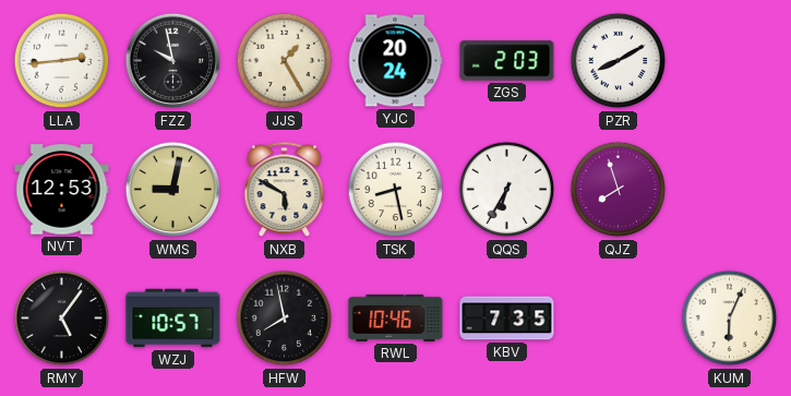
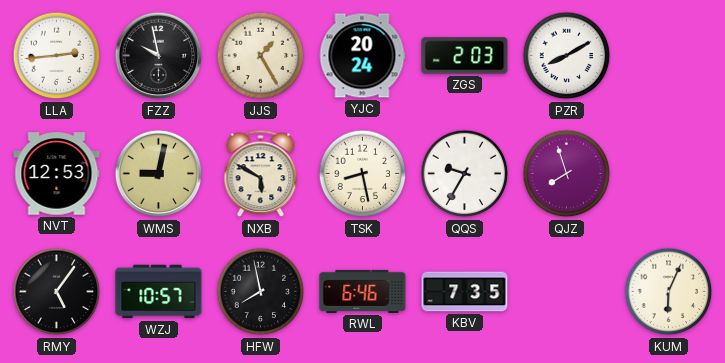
QQS: 6:35 -> 9:35
RWL: 10:46 -> 6:46
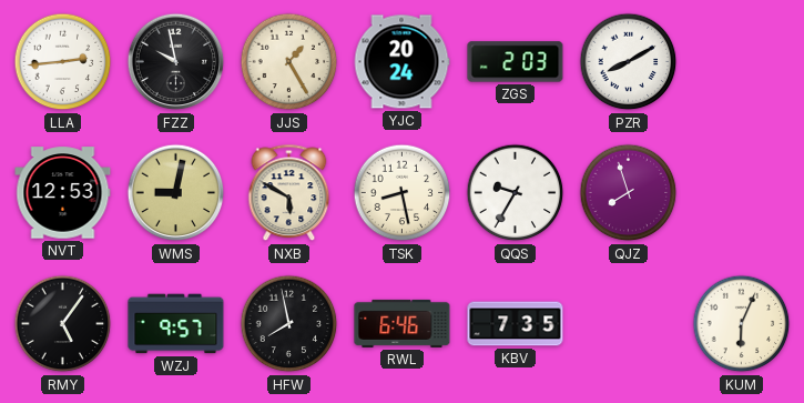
WZJ: 10:57 -> 9:57
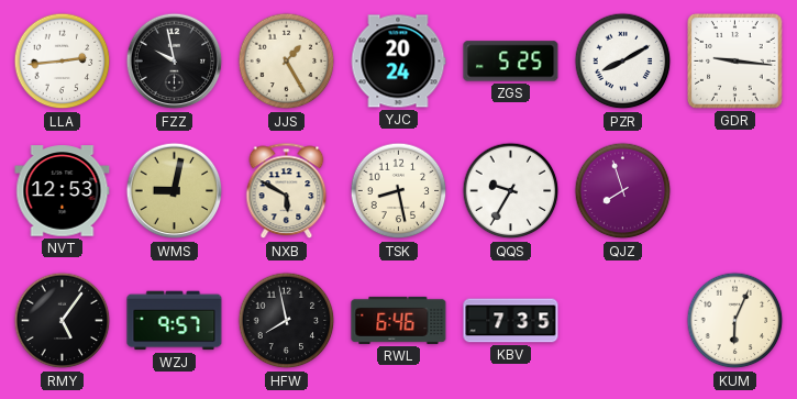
ZGS: 2:03 -> 5:25
GDR: none -> 9:16
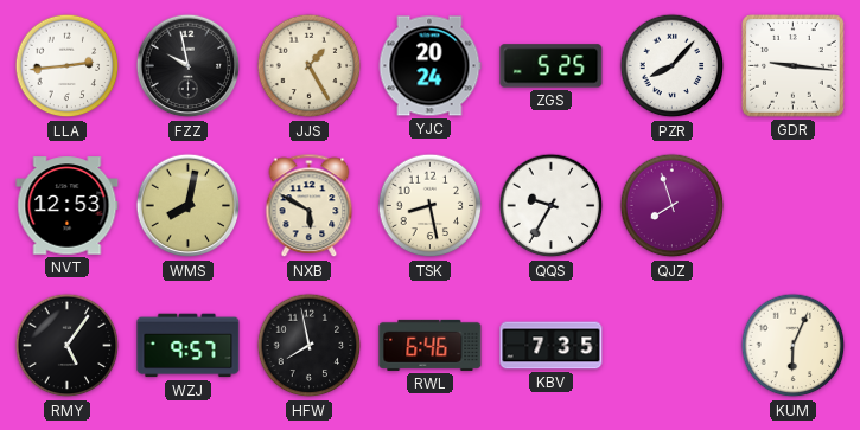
PZR: 8:10 -> 8:07
WMS: 9:02 -> 8:02
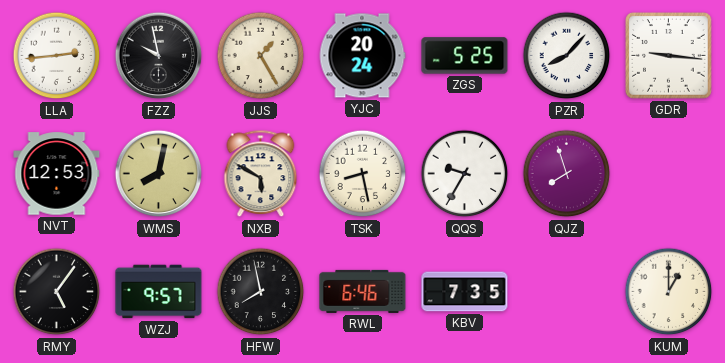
KUM: 6:04 -> 1:00
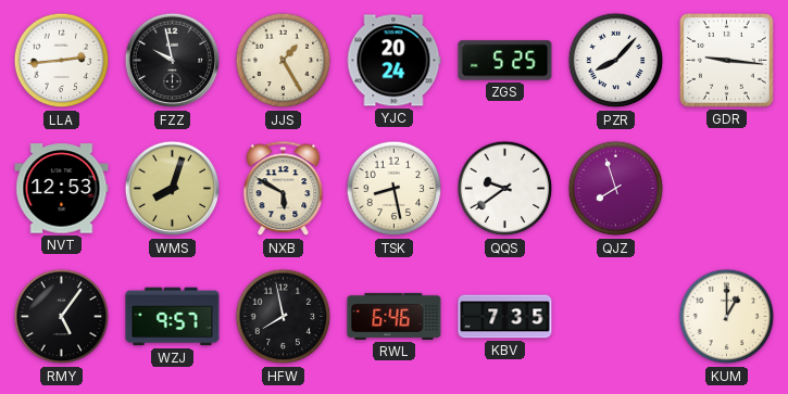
WMS: 8:02 -> 8:03
QQS: 9:35 -> 9:39
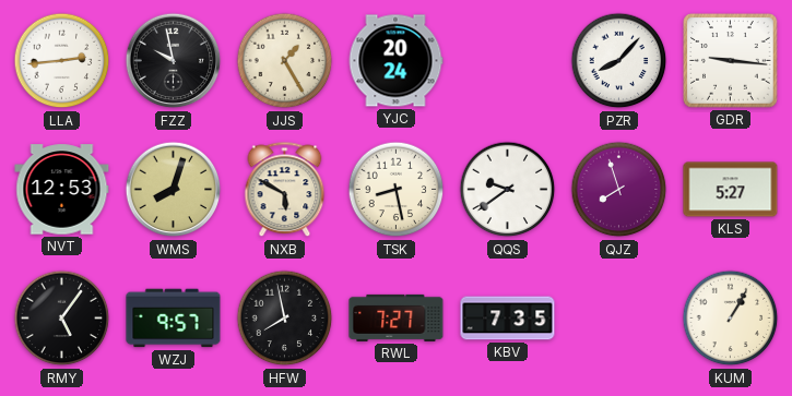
ZGS: 5:25 -> none
KLS: none -> 5:27
RWL: 6:46 -> 7:27
KUM: 1:00 -> 1:05
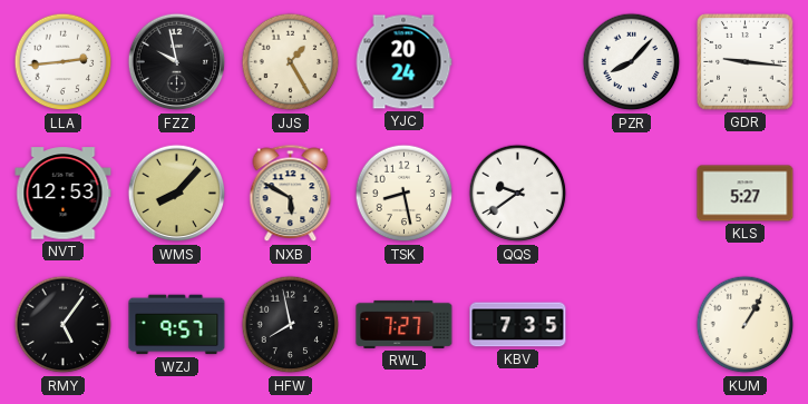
WMS: 8:03 -> 8:07
QJZ: 7:57 -> none
